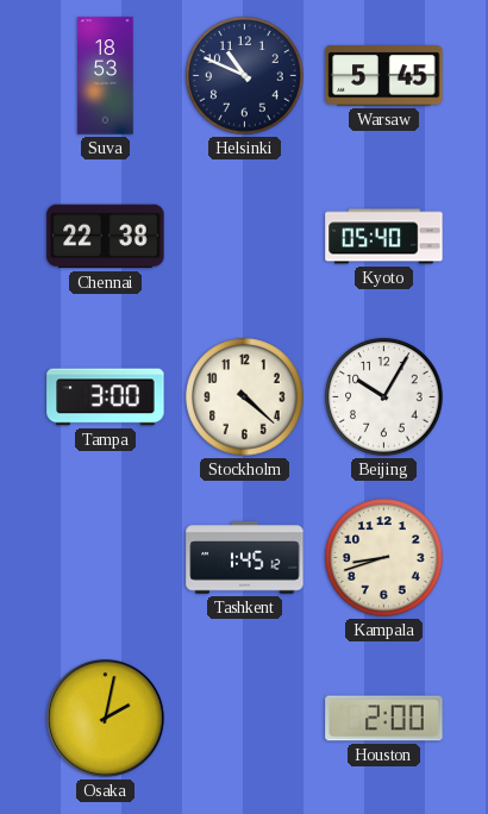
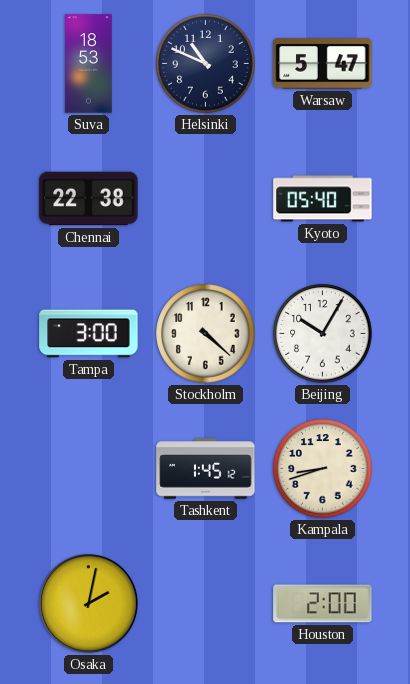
Warsaw: 5:45 -> 5:47
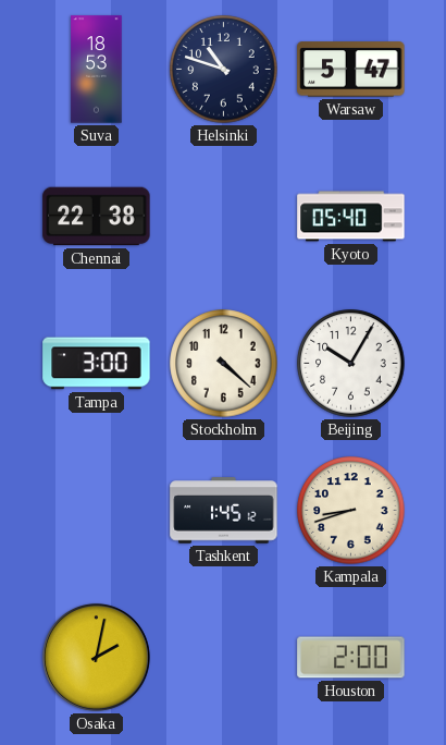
Helsinki: 10:49 -> 10:48
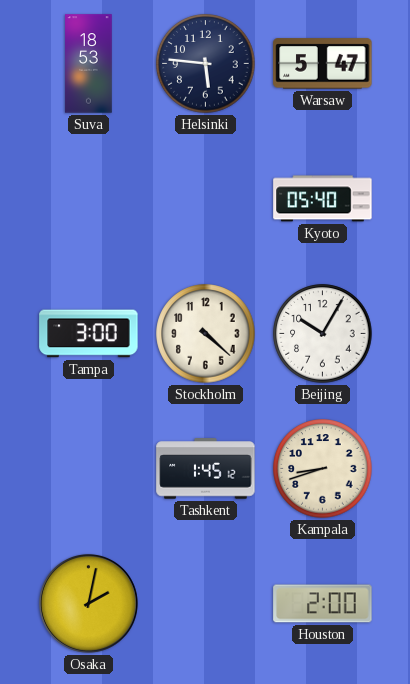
Helsinki: 10:48 -> 5:46
Chennai: 22:38 -> none
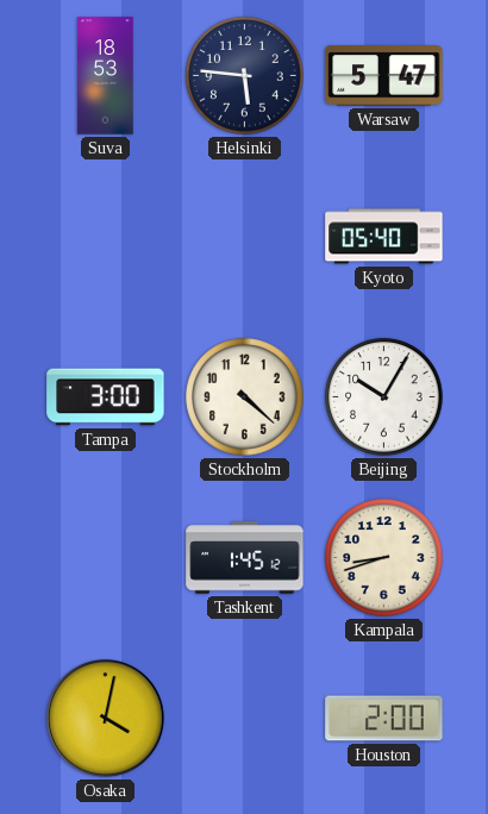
Osaka: 2:02 -> 4:02
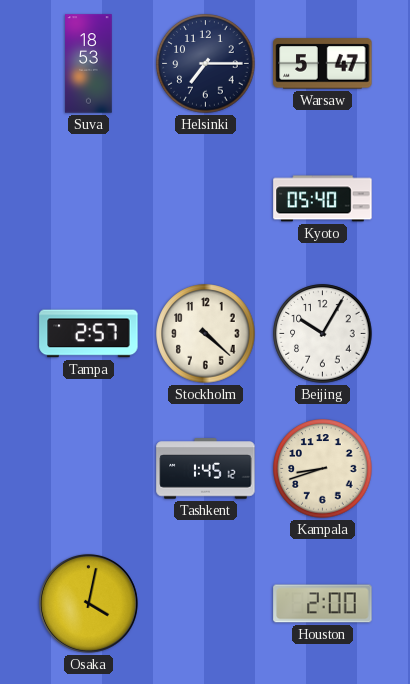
Helsinki: 5:46 -> 7:15
Tampa: 3:00 -> 2:57
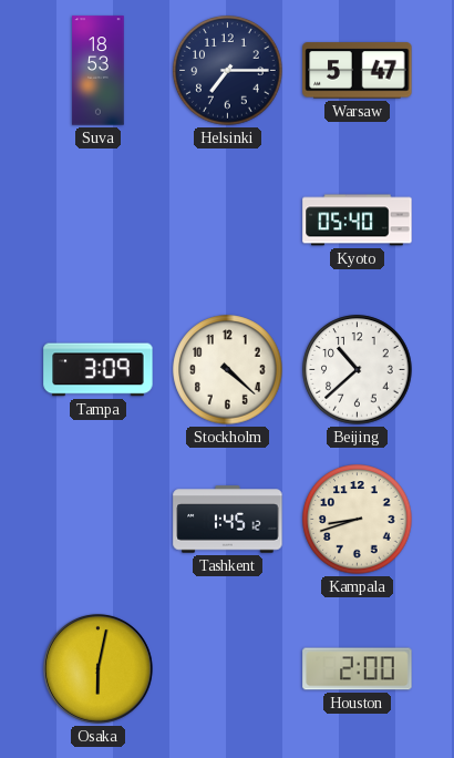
Tampa: 2:57 -> 3:09
Beijing: 10:05 -> 10:38
Osaka: 4:02 -> 6:02
